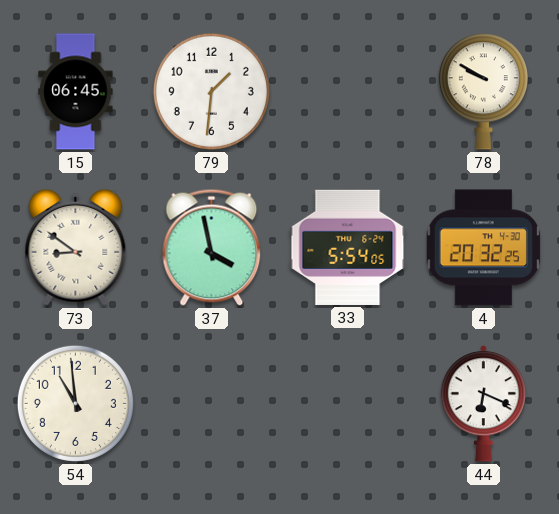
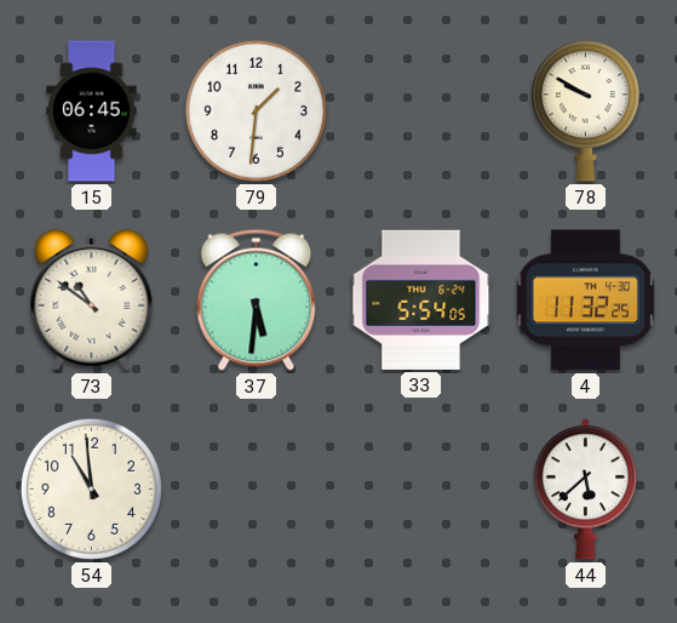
73: 8:51 -> 10:51
37: 3:58 -> 5:31
4: 20:32 -> 11:32
44: 6:19 -> 5:38
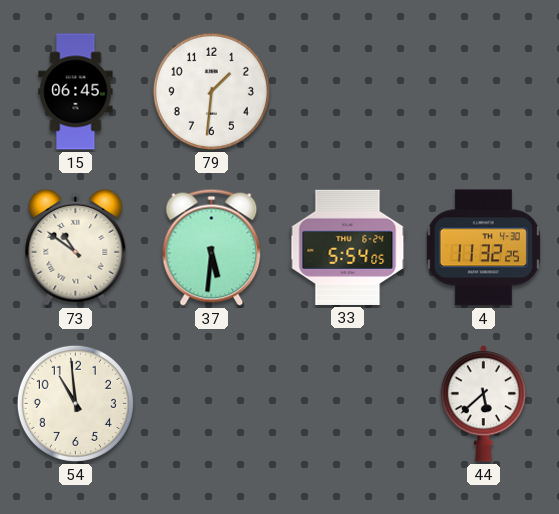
78: 9:50 -> none
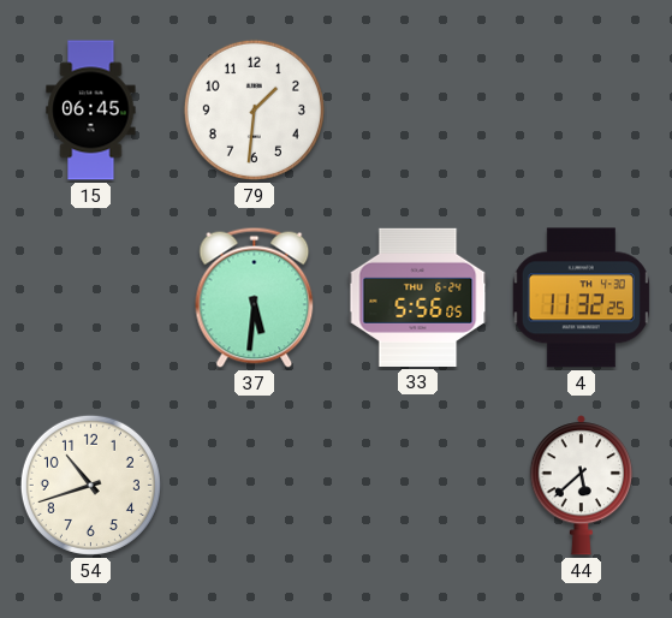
73: 10:51 -> none
33: 5:54 -> 5:56
54: 10:59 -> 10:42
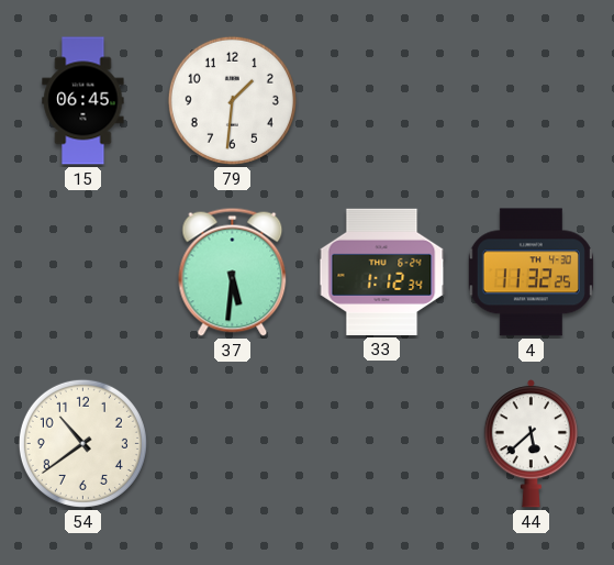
33: 5:56 -> 1:12
54: 10:42 -> 10:39
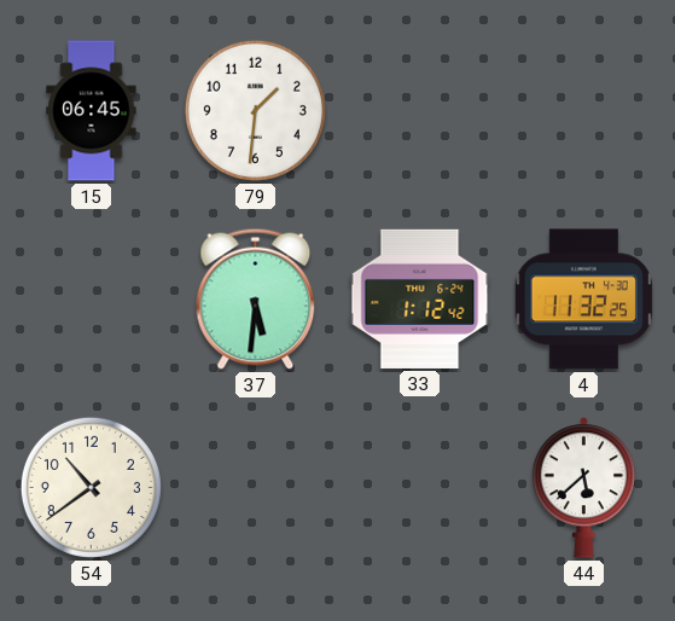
33: 1:12:34 -> 1:12:42
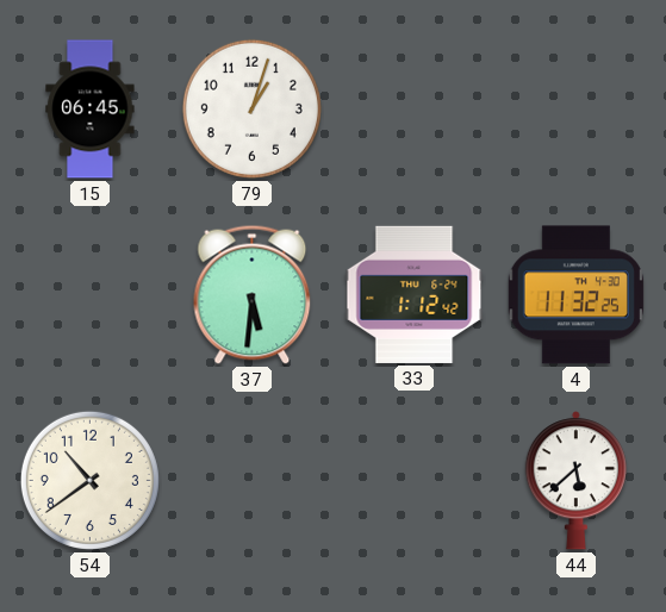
79: 1:31 -> 1:03
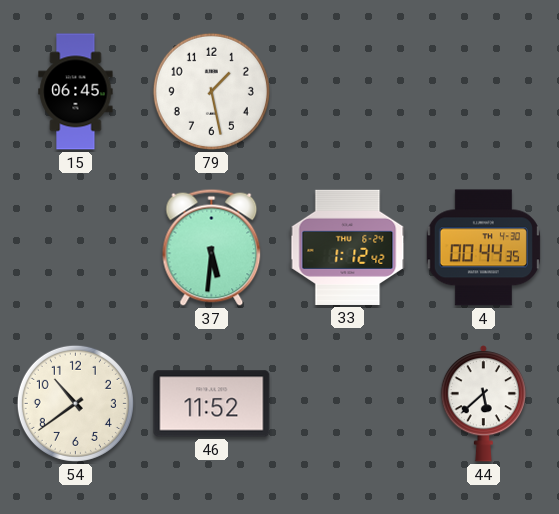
79: 1:03 -> 1:28
4: 11:32 -> 00:44
46: none -> 11:52
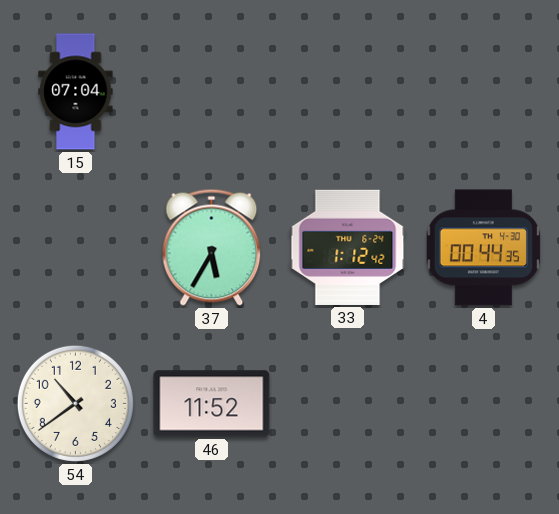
15: 06:45 -> 07:04
79: 1:28 -> none
37: 5:31 -> 5:35
44: 5:38 -> none
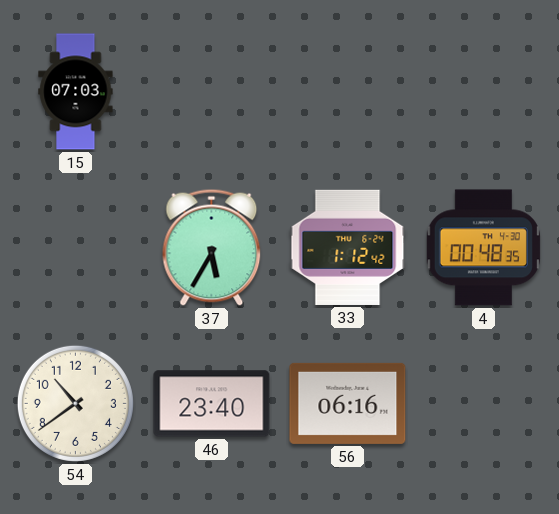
15: 07:04 -> 07:03
4: 00:44 -> 00:48
46: 11:52 -> 23:40
56: none -> 06:16
